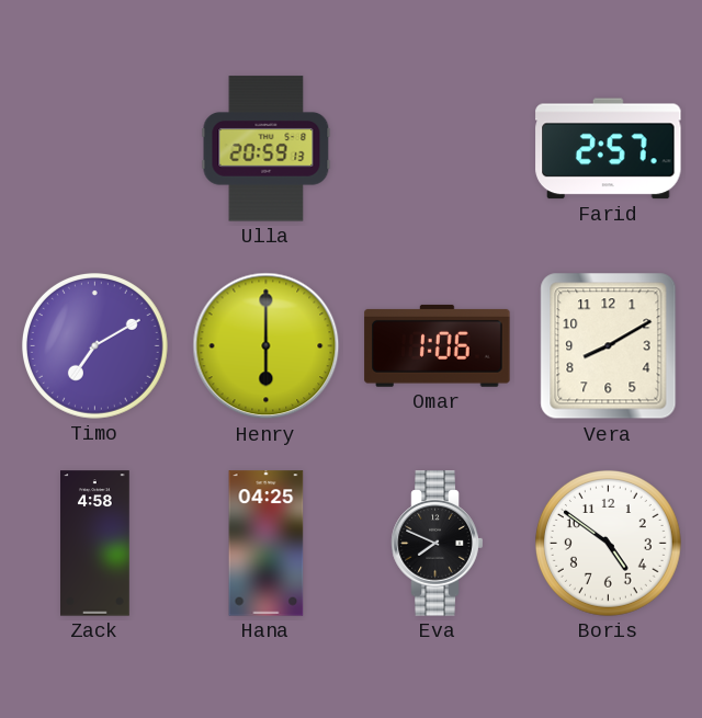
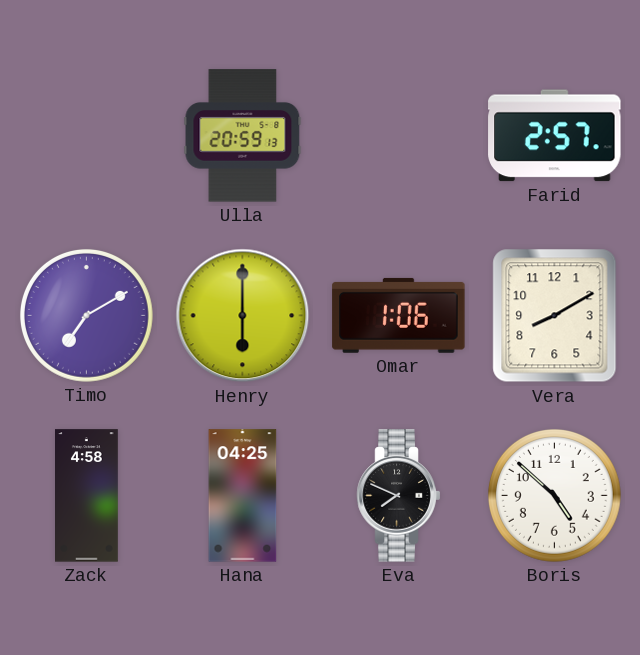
Boris: 4:51 -> 4:52
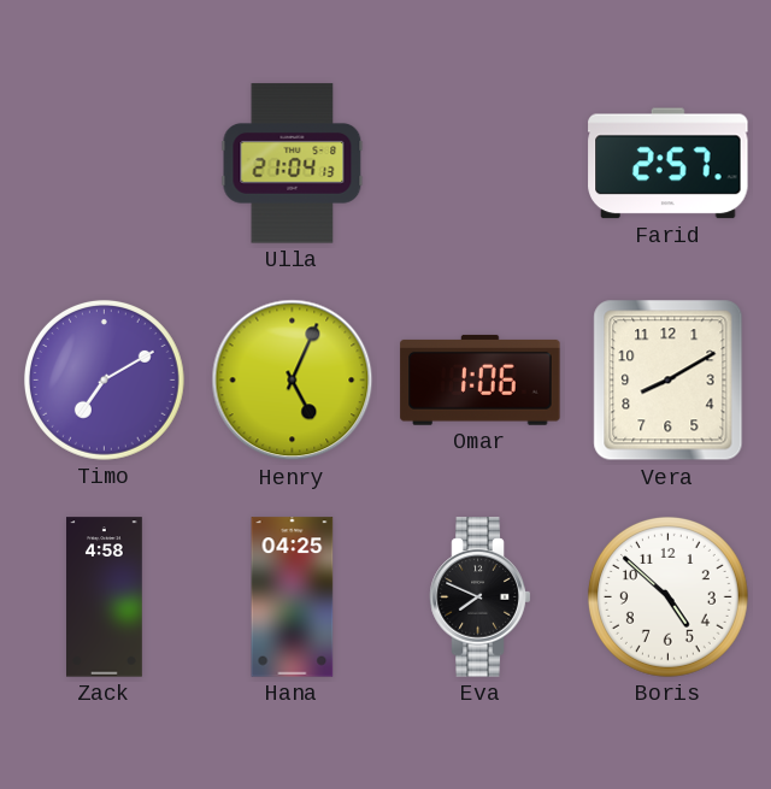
Ulla: 20:59 -> 21:04
Henry: 6:00 -> 5:04
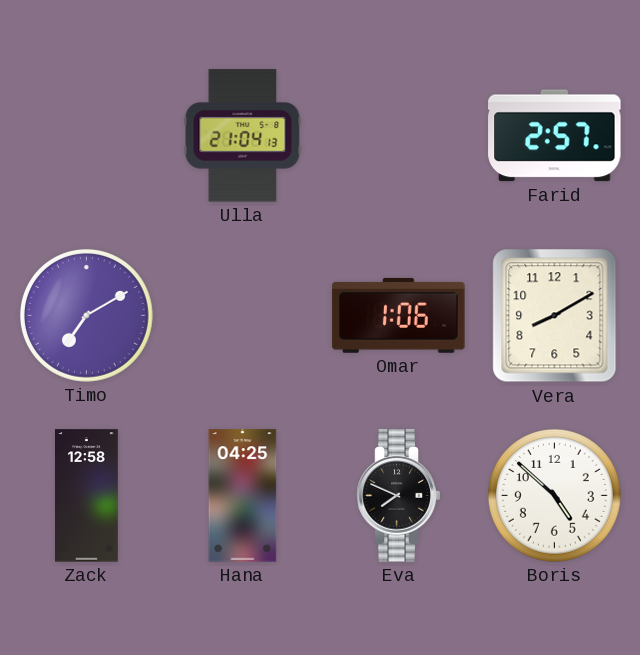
Henry: 5:04 -> none
Zack: 4:58 -> 12:58
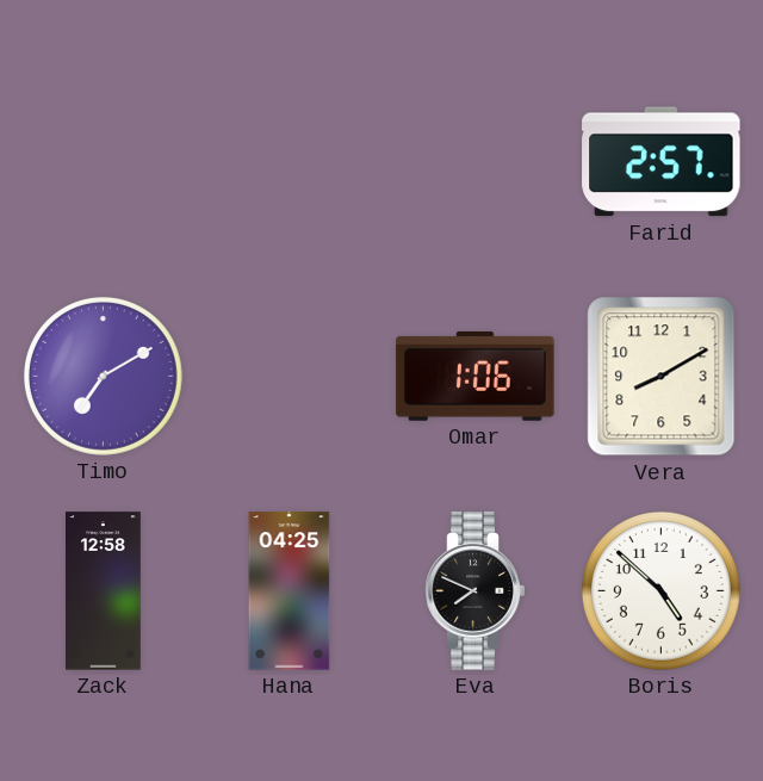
Ulla: 21:04 -> none
